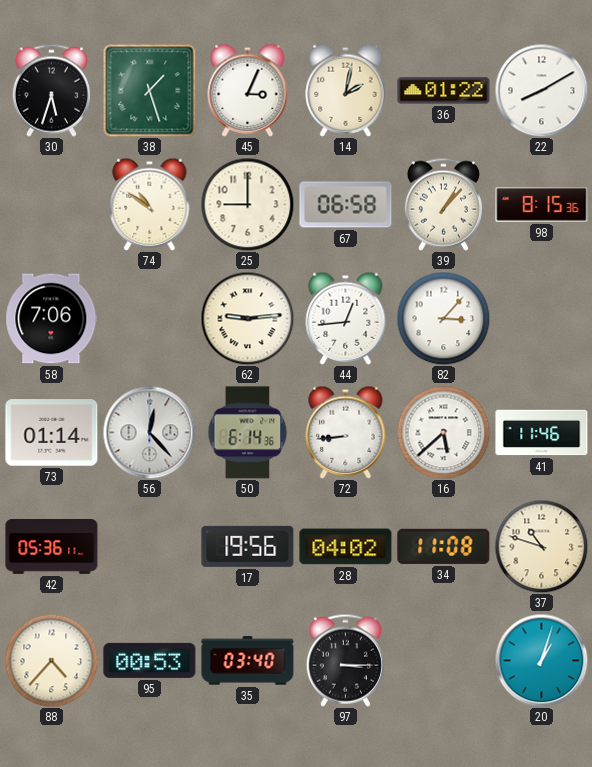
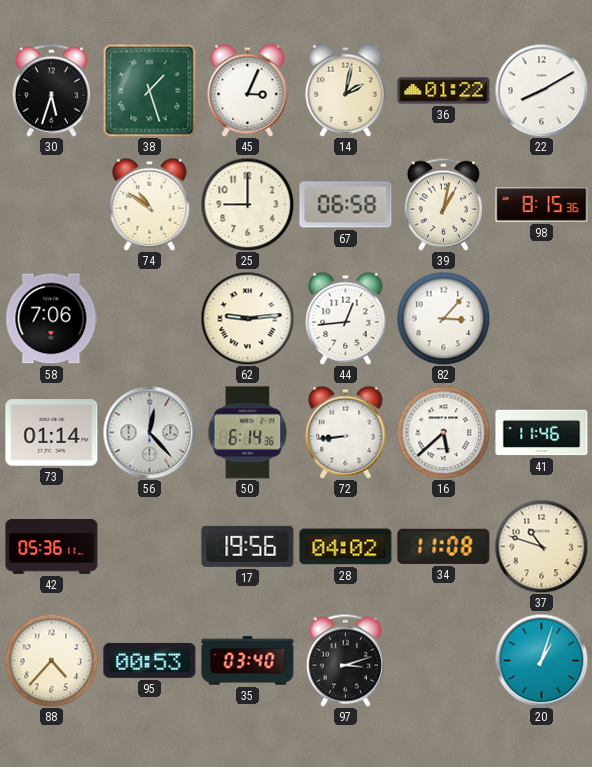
39: 1:07 -> 1:02
97: 3:15 -> 3:12
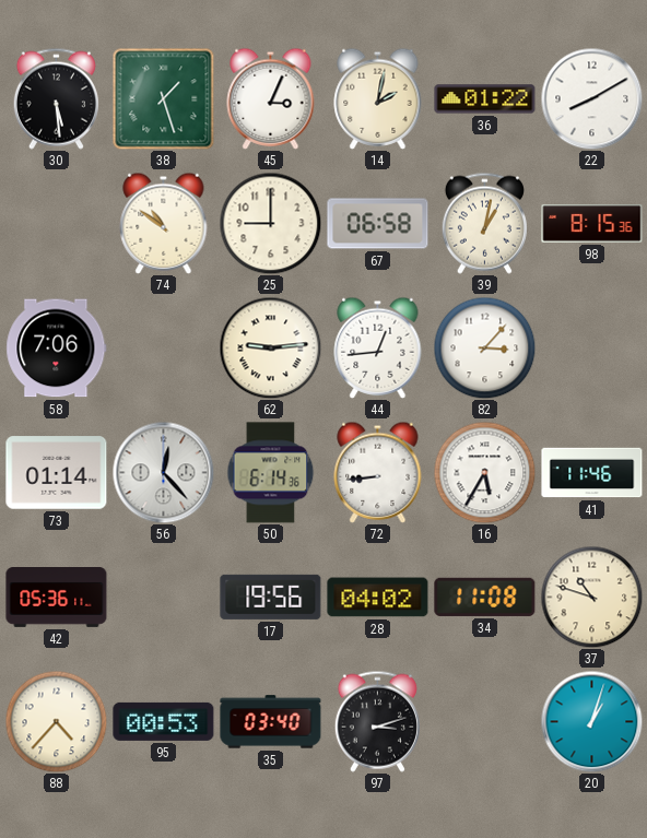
30: 5:33 -> 5:29
16: 5:38 -> 5:35
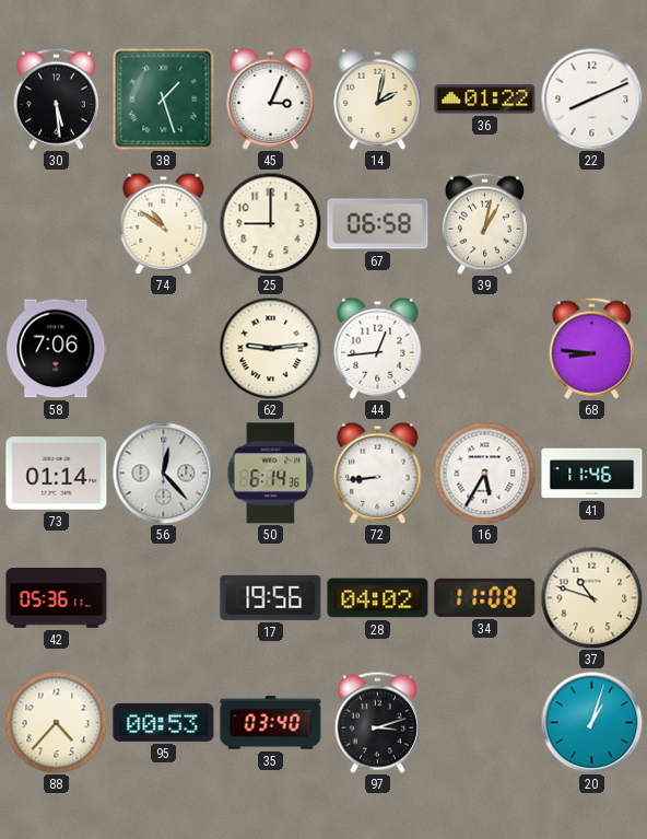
22: 8:10 -> 8:11
98: 8:15 -> none
82: 3:07 -> none
68: none -> 8:46
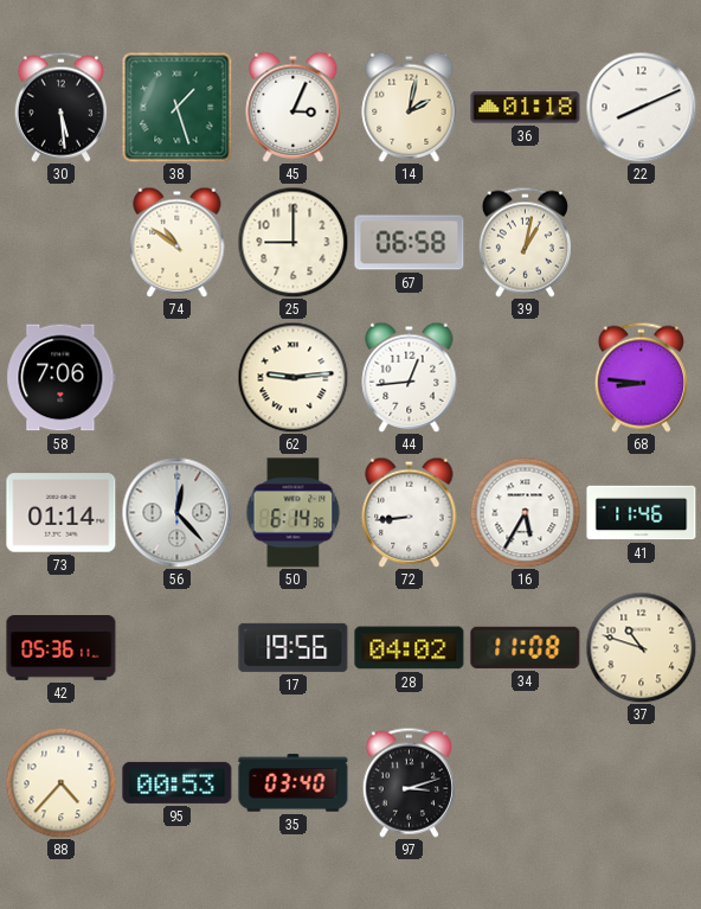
36: 01:22 -> 01:18
20: 1:03 -> none
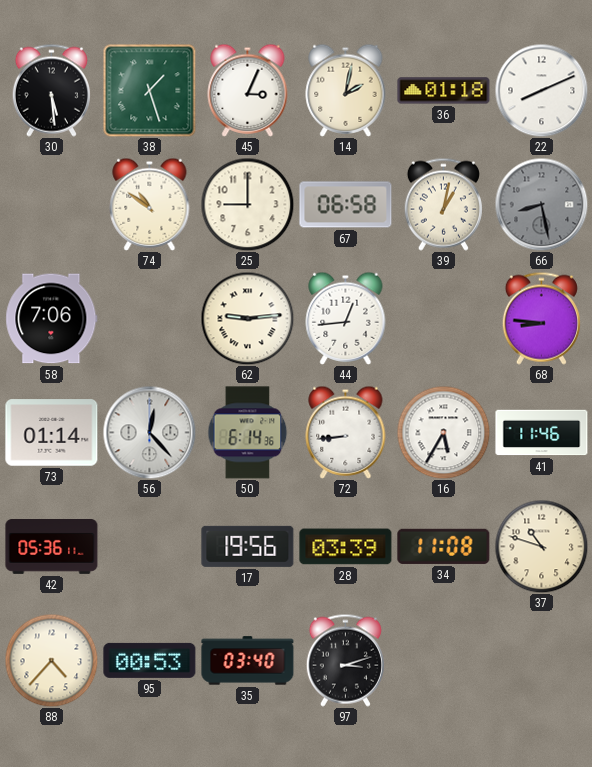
66: none -> 8:28
28: 04:02 -> 03:39
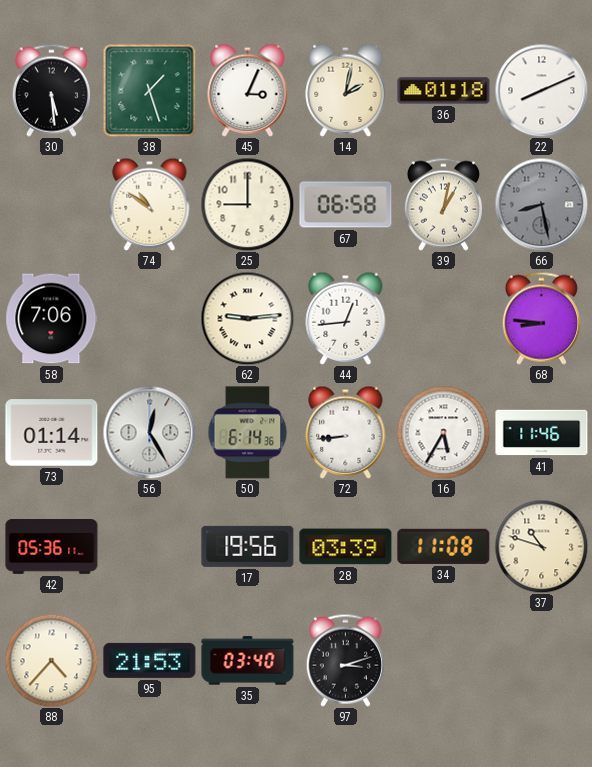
56: 12:23 -> 12:25
95: 00:53 -> 21:53
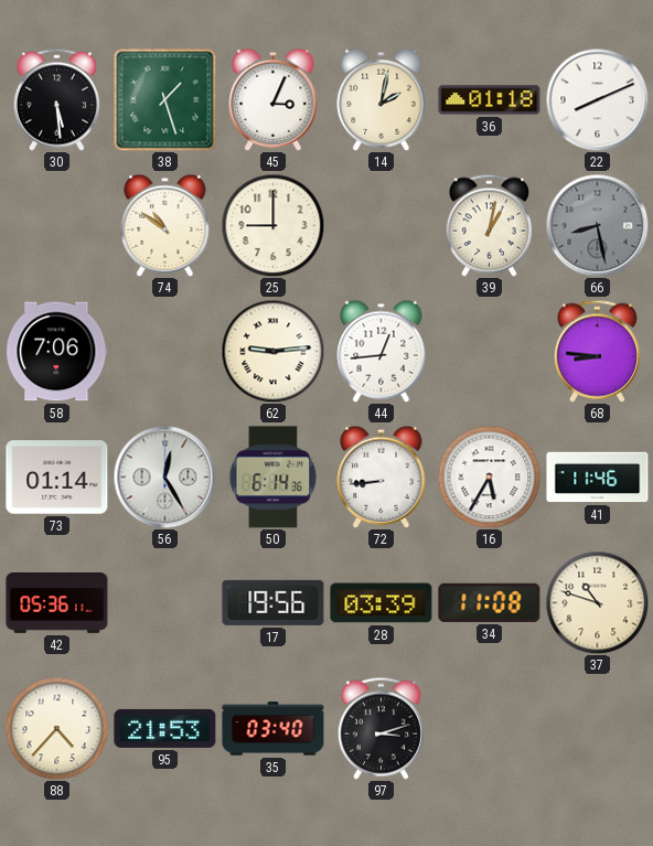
67: 06:58 -> none
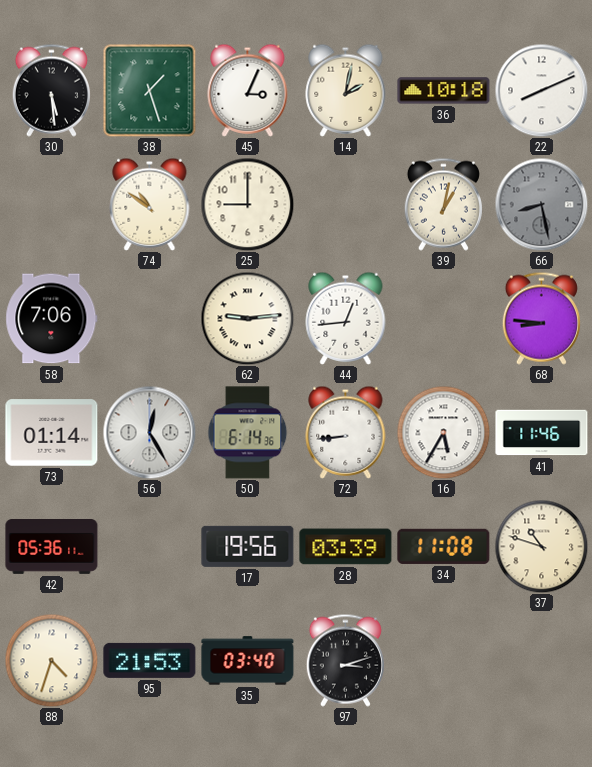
36: 01:18 -> 10:18
88: 4:37 -> 4:33
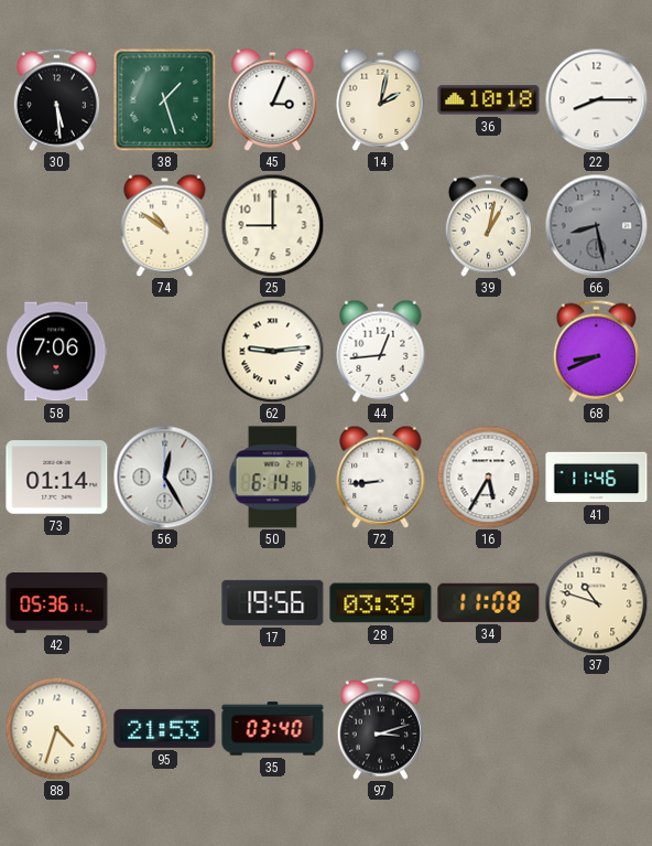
22: 8:11 -> 8:15
68: 8:46 -> 8:41
